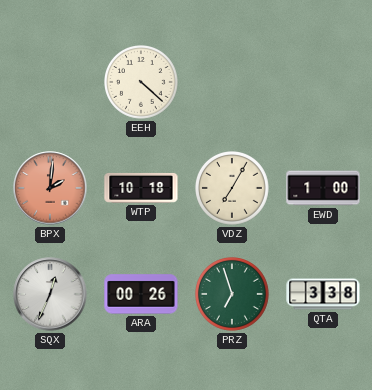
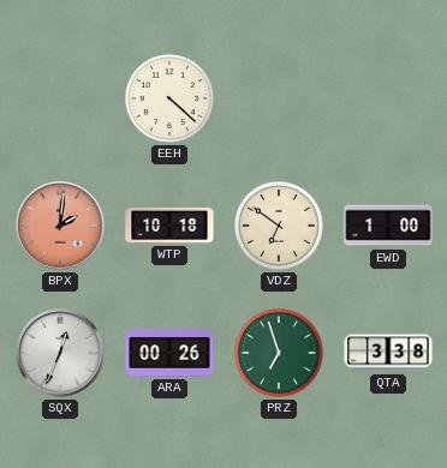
VDZ: 7:05 -> 6:51
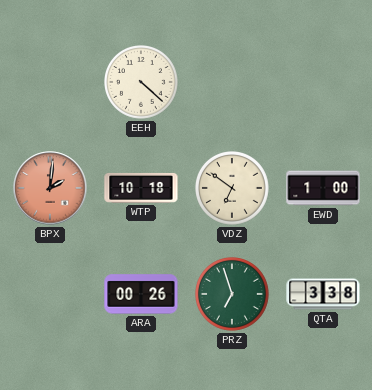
SQX: 12:34 -> none
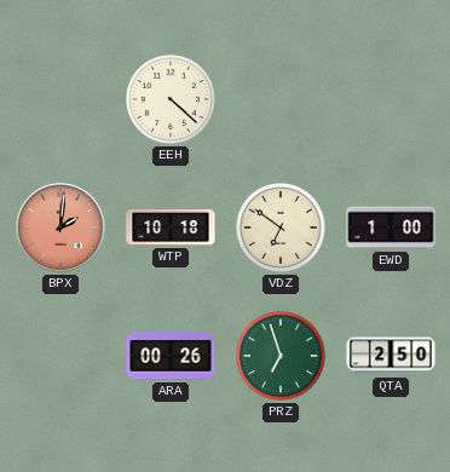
QTA: 3:38 -> 2:50
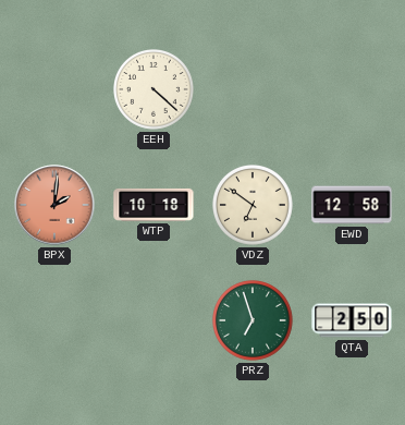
EWD: 1:00 -> 12:58
ARA: 00:26 -> none
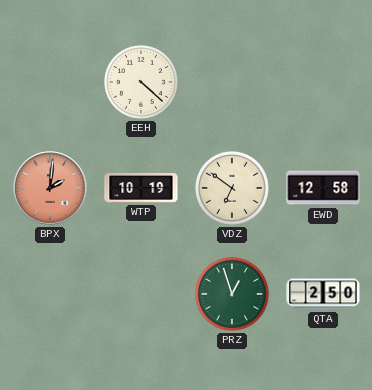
WTP: 10:18 -> 10:19
PRZ: 6:57 -> 12:57
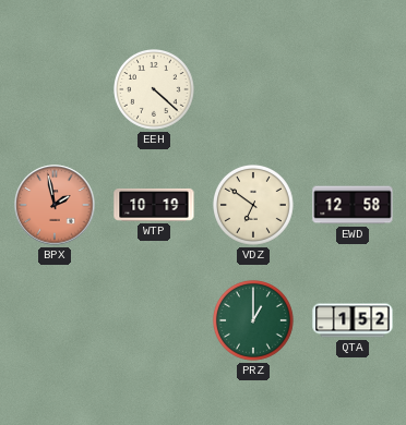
BPX: 2:01 -> 1:58
PRZ: 12:57 -> 1:00
QTA: 2:50 -> 1:52
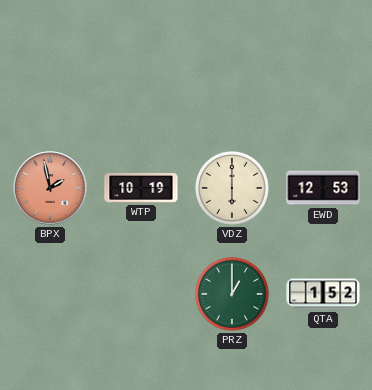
EEH: 4:22 -> none
VDZ: 6:51 -> 6:00
EWD: 12:58 -> 12:53
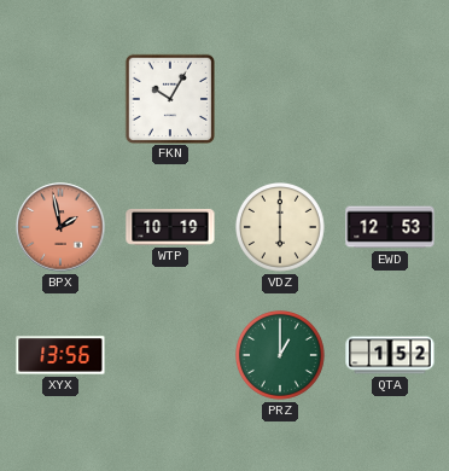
FKN: none -> 10:05
XYX: none -> 13:56
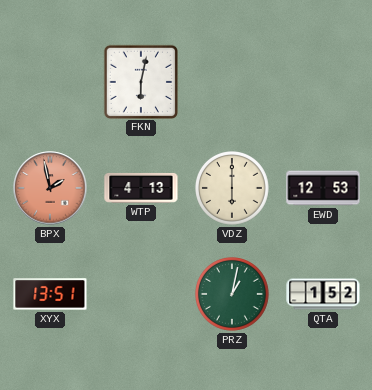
FKN: 10:05 -> 6:02
WTP: 10:19 -> 4:13
XYX: 13:56 -> 13:51
PRZ: 1:00 -> 1:02
